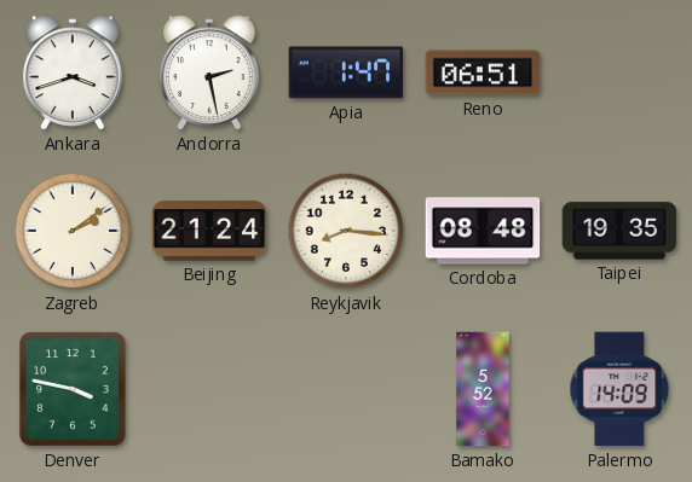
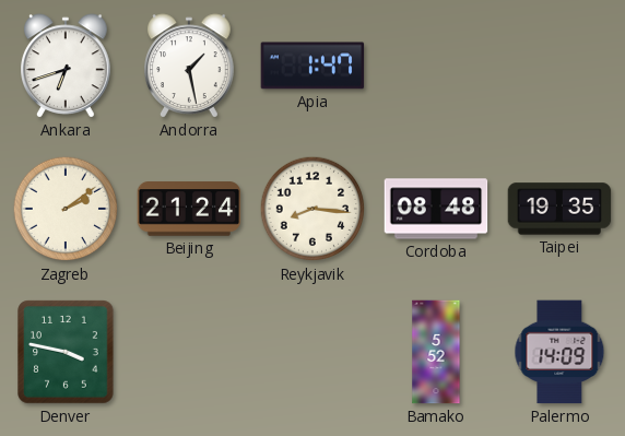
Ankara: 3:42 -> 6:42
Andorra: 2:28 -> 1:28
Reno: 06:51 -> none
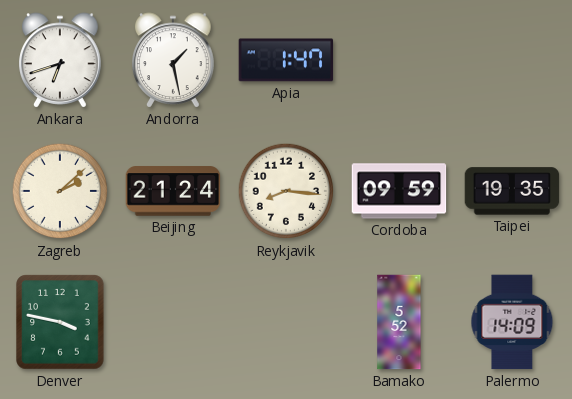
Zagreb: 2:09 -> 2:08
Cordoba: 08:48 -> 09:59
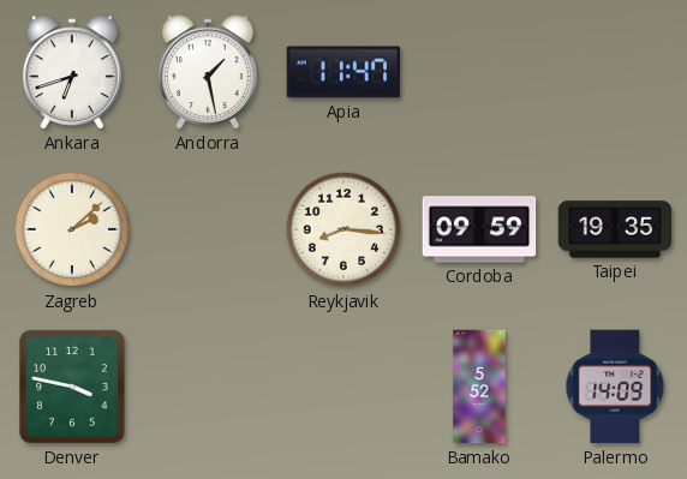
Apia: 1:47 -> 11:47
Beijing: 21:24 -> none
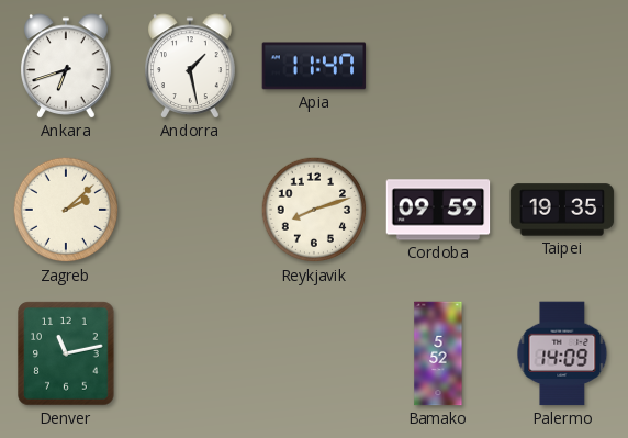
Reykjavik: 8:16 -> 8:12
Denver: 3:47 -> 11:13
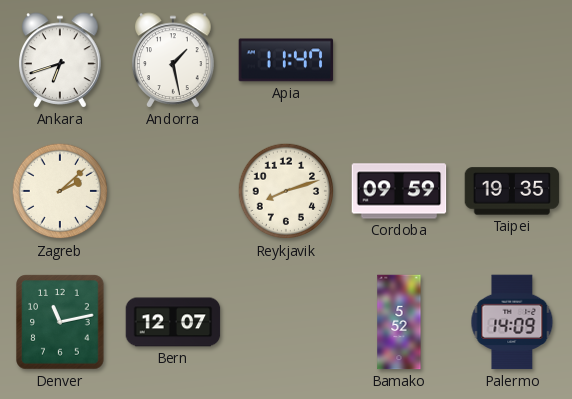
Bern: none -> 12:07
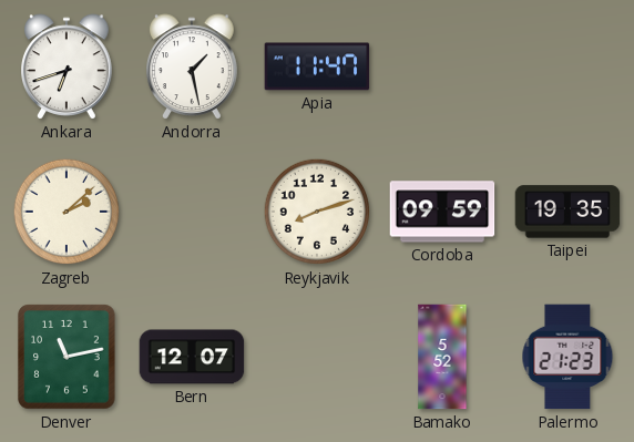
Palermo: 14:09 -> 21:23
